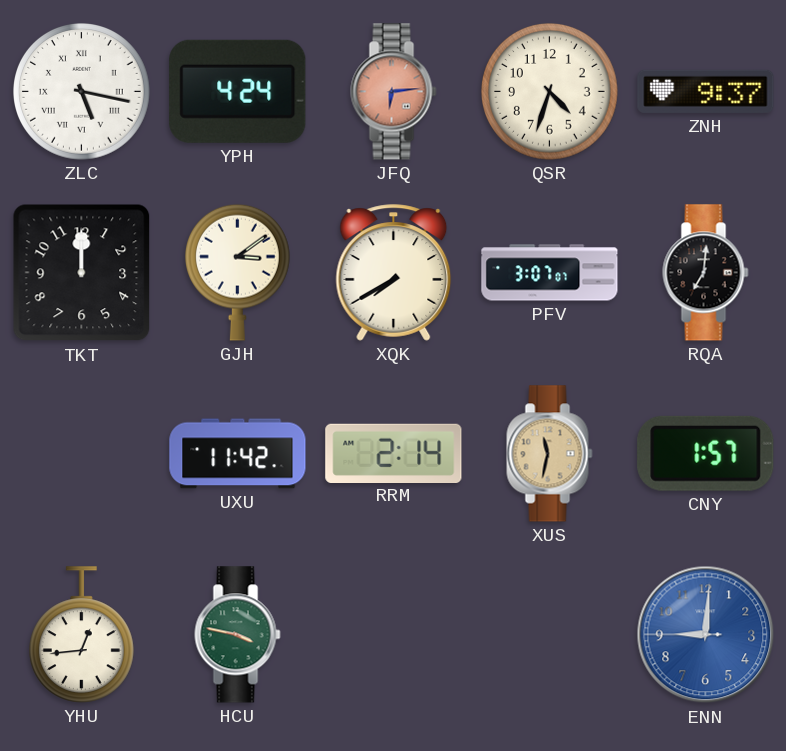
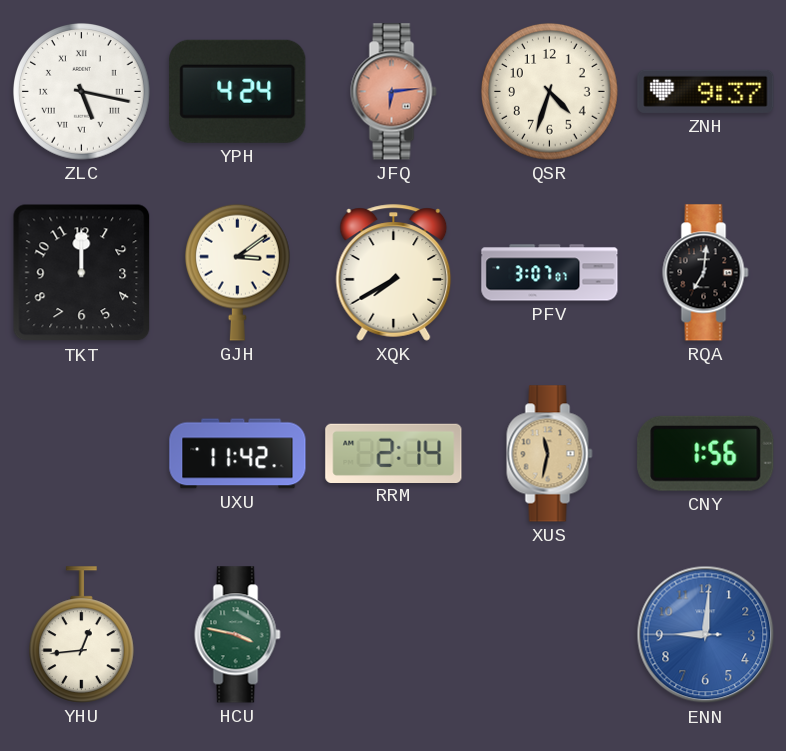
CNY: 1:57 -> 1:56
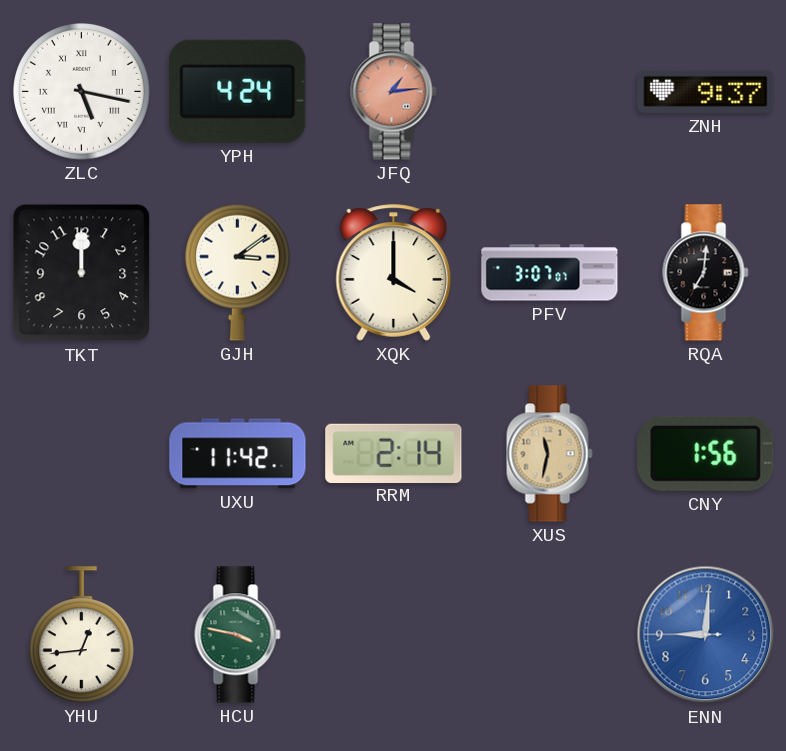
JFQ: 6:14 -> 1:14
QSR: 4:33 -> none
XQK: 7:40 -> 4:00
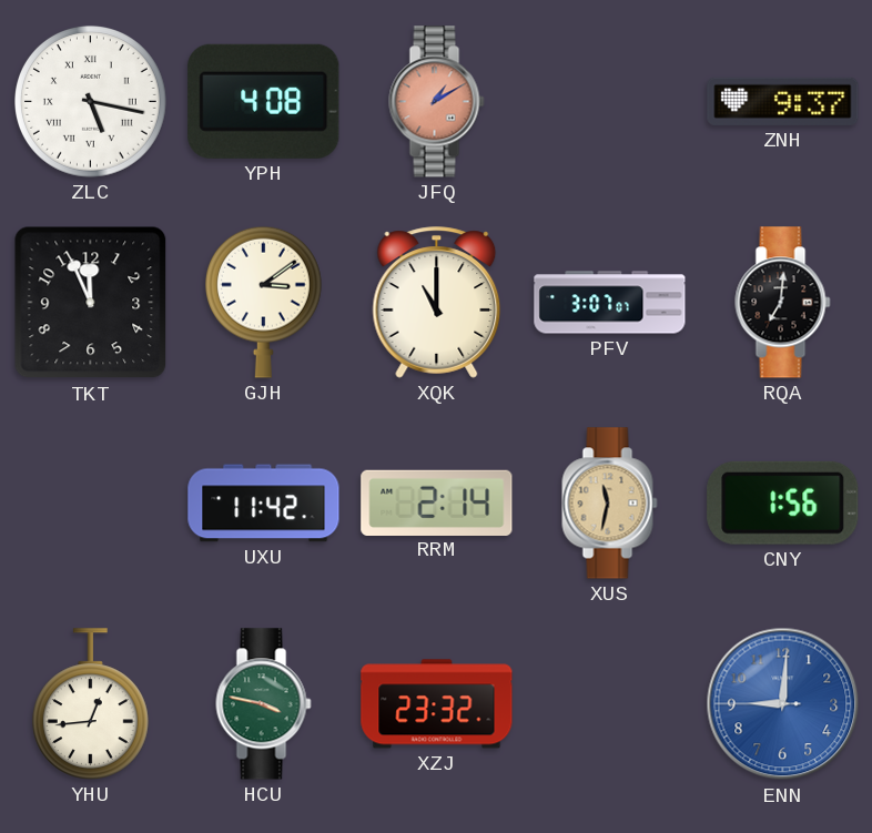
YPH: 4:24 -> 4:08
JFQ: 1:14 -> 1:10
TKT: 12:00 -> 11:56
XQK: 4:00 -> 11:00
XZJ: none -> 23:32
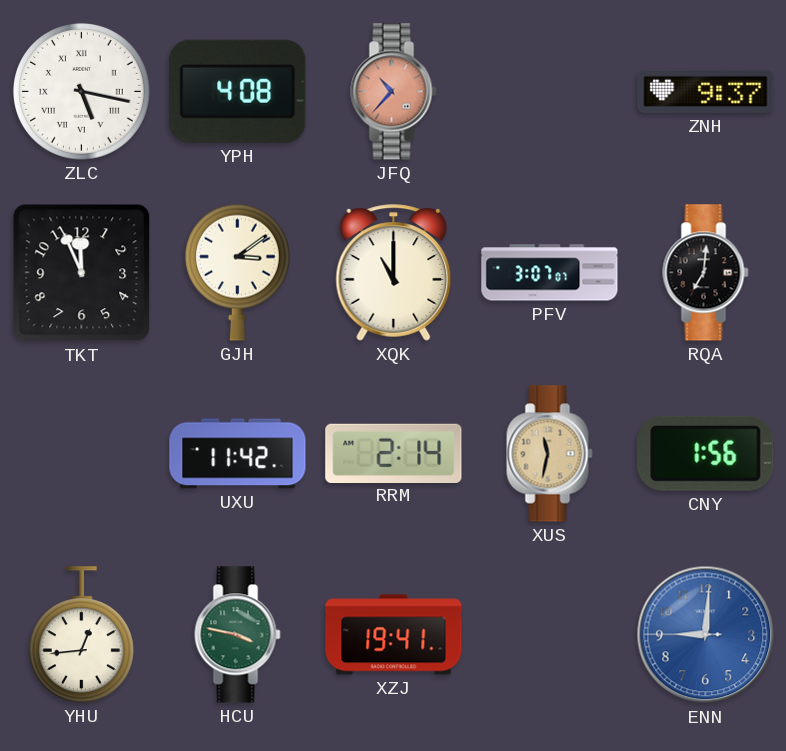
JFQ: 1:10 -> 10:37
XZJ: 23:32 -> 19:41
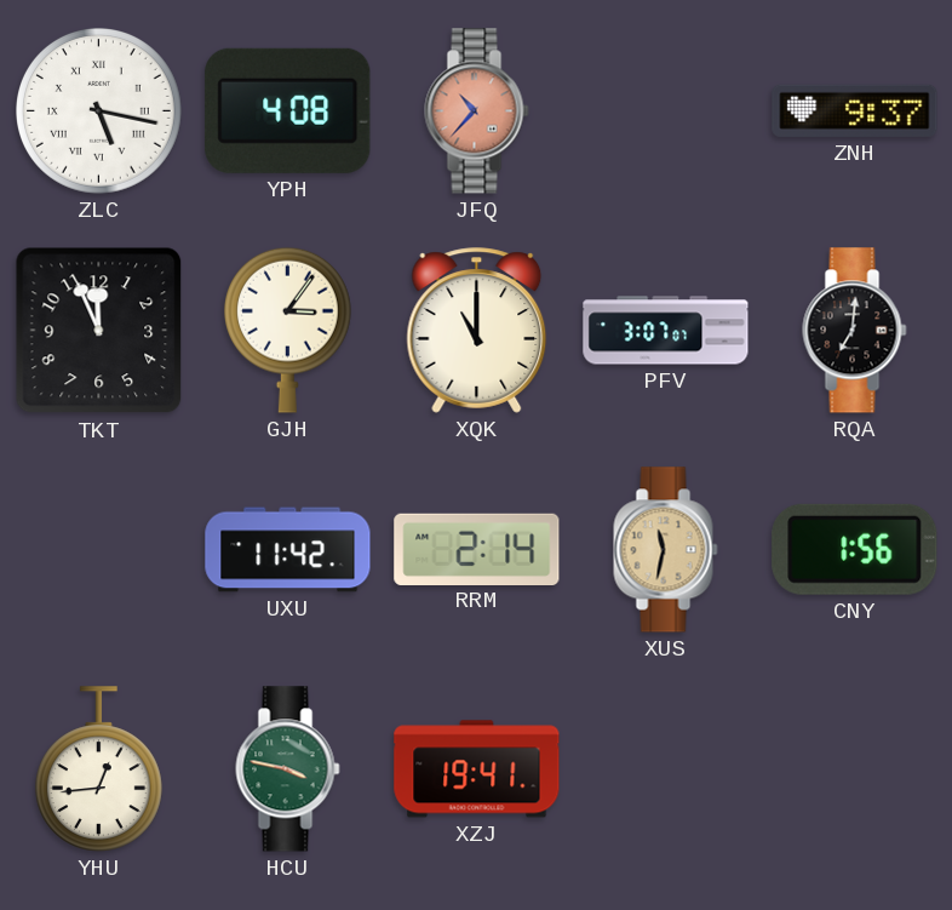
GJH: 3:09 -> 3:06
ENN: 9:00 -> none
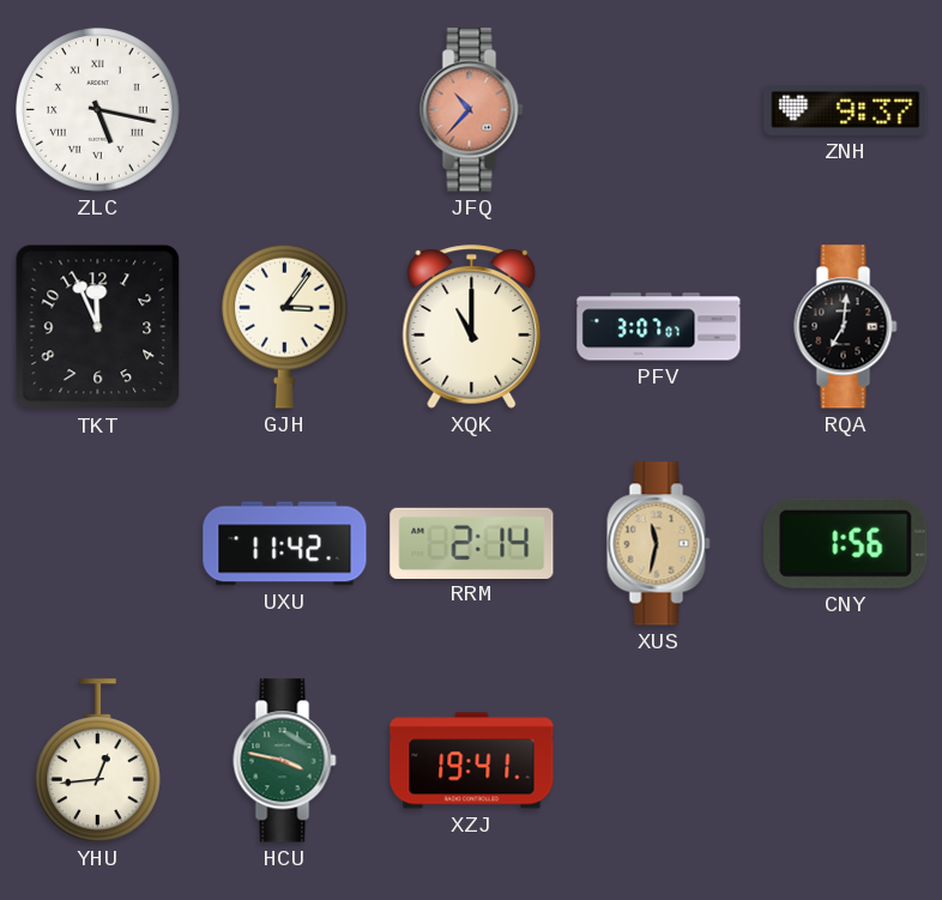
YPH: 4:08 -> none
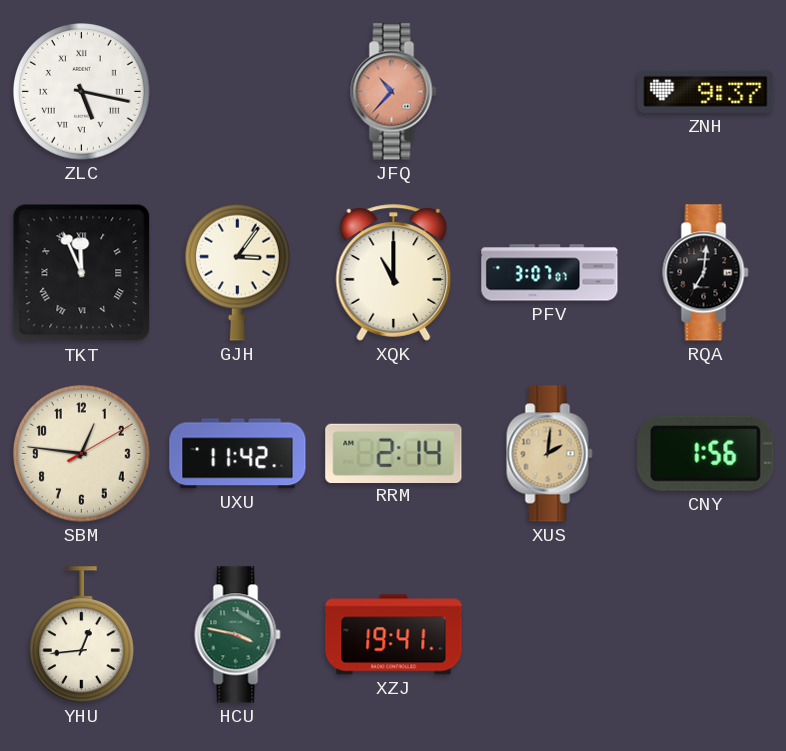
TKT numerals: Arabic -> Roman
SBM: none -> 12:46
XUS: 11:32 -> 2:01
